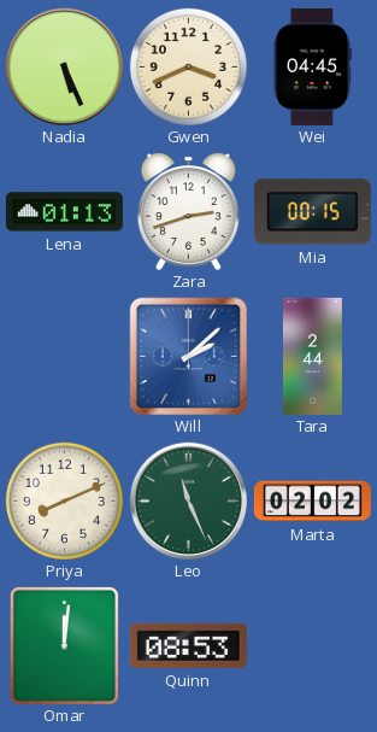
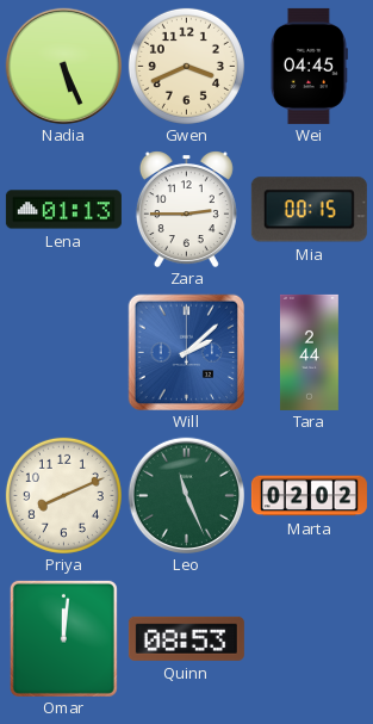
Zara: 2:42 -> 2:45
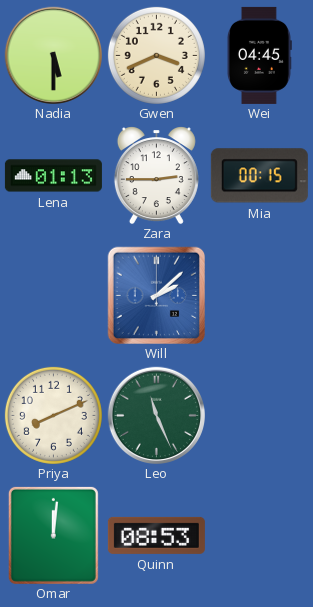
Nadia: 5:26 -> 5:30
Tara: 2:44 -> none
Marta: 02:02 -> none
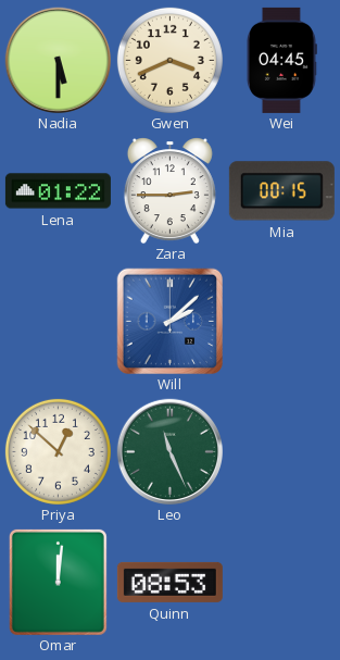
Lena: 01:13 -> 01:22
Priya: 8:11 -> 12:52
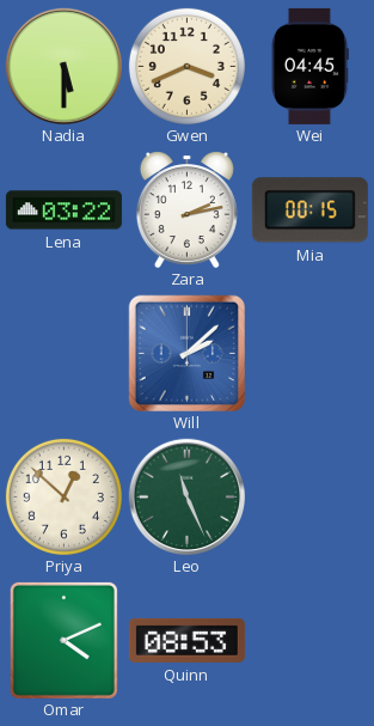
Lena: 01:22 -> 03:22
Zara: 2:45 -> 2:13
Omar: 12:01 -> 4:11
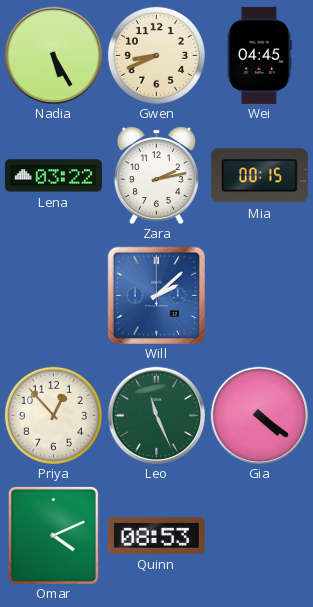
Nadia: 5:30 -> 5:25
Gwen: 3:41 -> 8:41
Priya: 12:52 -> 12:53
Gia: none -> 4:21
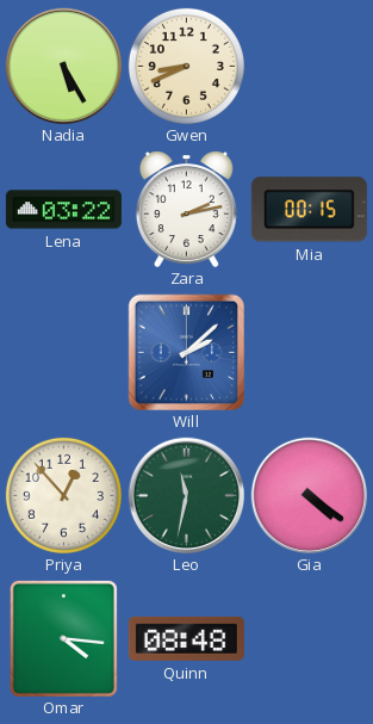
Wei: 04:45 -> none
Leo: 11:26 -> 11:32
Omar: 4:11 -> 4:16
Quinn: 08:53 -> 08:48
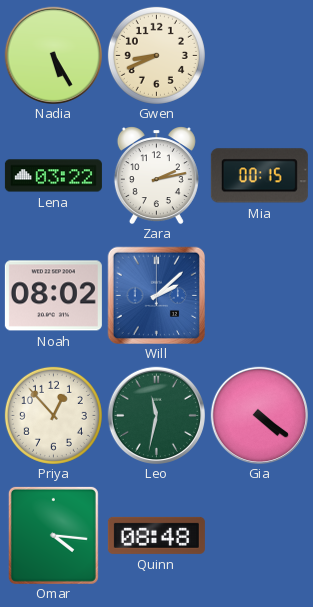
Noah: none -> 08:02
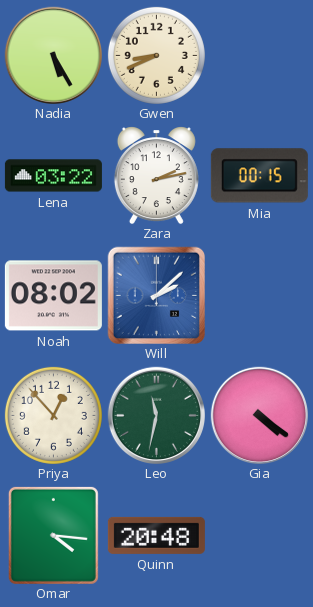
Quinn: 08:48 -> 20:48
